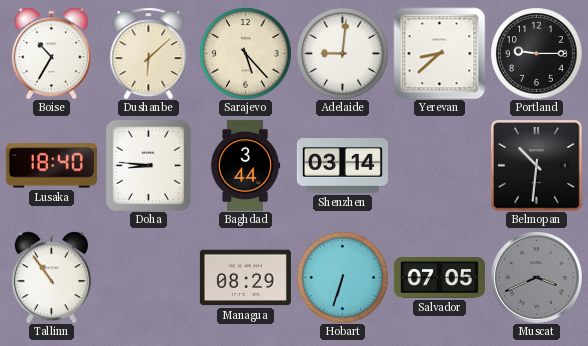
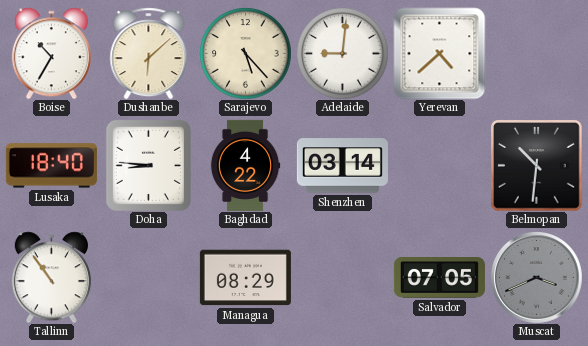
Yerevan: 8:38 -> 4:38
Portland: 9:15 -> none
Baghdad: 3:44 -> 4:22
Hobart: 6:33 -> none
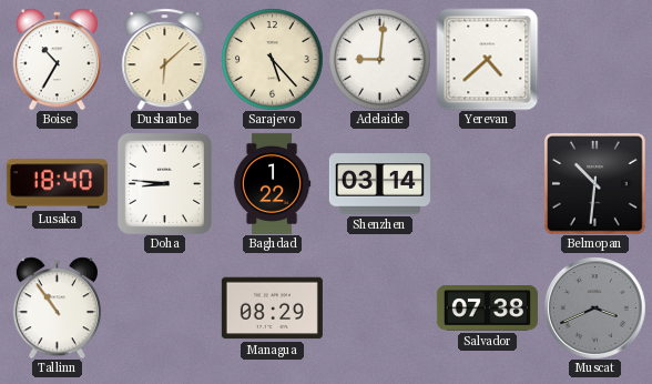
Baghdad: 4:22 -> 1:22
Salvador: 07:05 -> 07:38
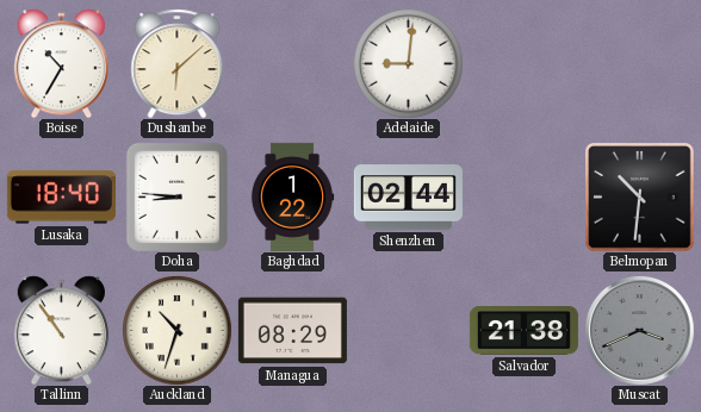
Sarajevo: 5:23 -> none
Yerevan: 4:38 -> none
Shenzhen: 03:14 -> 02:44
Auckland: none -> 10:33
Salvador: 07:38 -> 21:38
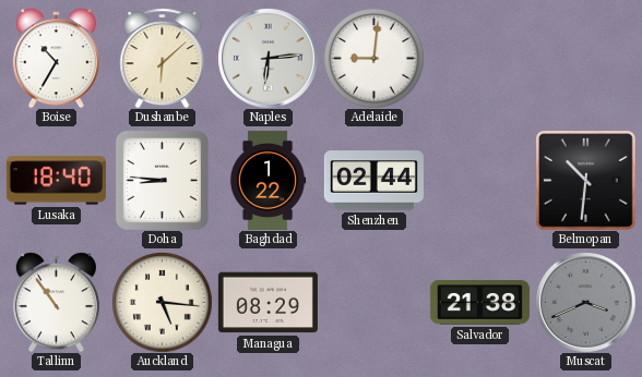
Naples: none -> 6:14
Auckland: 10:33 -> 5:16
